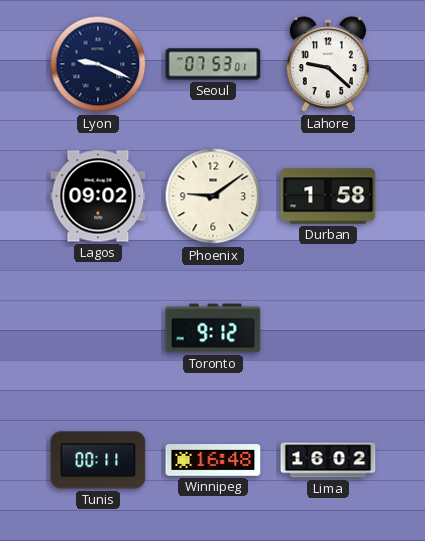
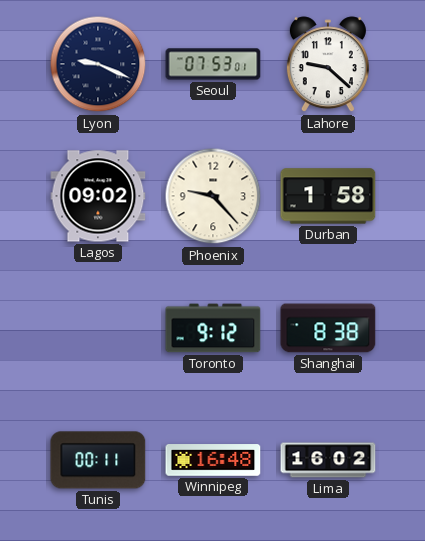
Phoenix: 9:09 -> 9:23
Shanghai: none -> 8:38
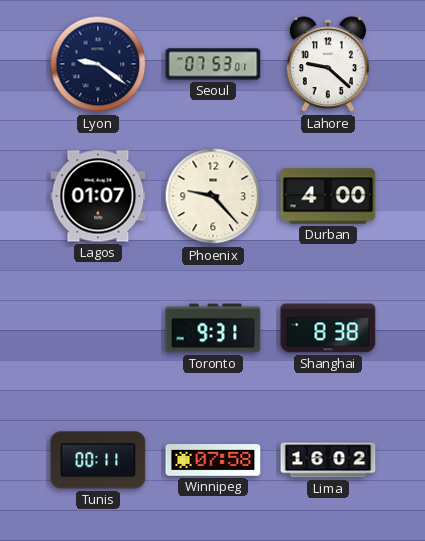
Lyon: 9:19 -> 9:21
Lagos: 09:02 -> 01:07
Durban: 1:58 -> 4:00
Toronto: 9:12 -> 9:31
Winnipeg: 16:48 -> 07:58
